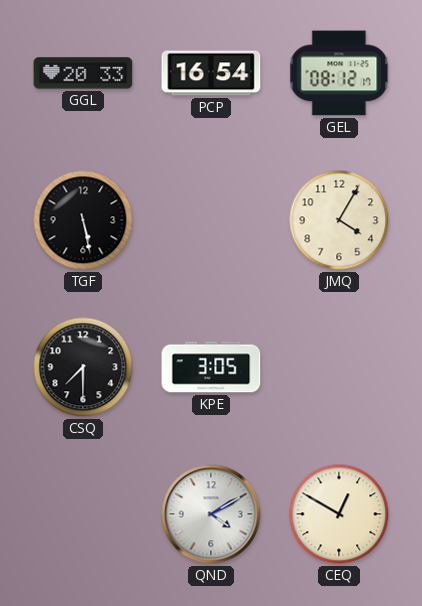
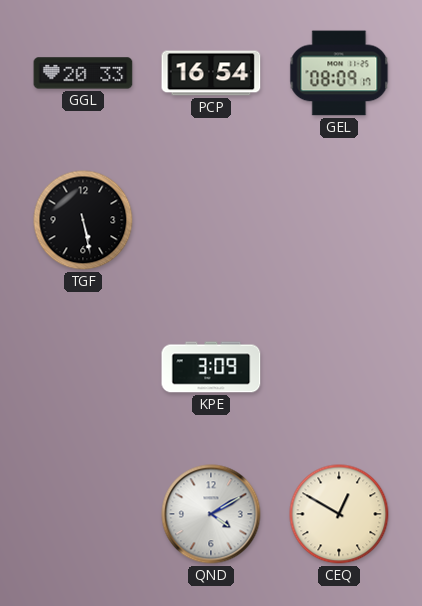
GEL: 08:12 -> 08:09
JMQ: 4:05 -> none
CSQ: 7:30 -> none
KPE: 3:05 -> 3:09
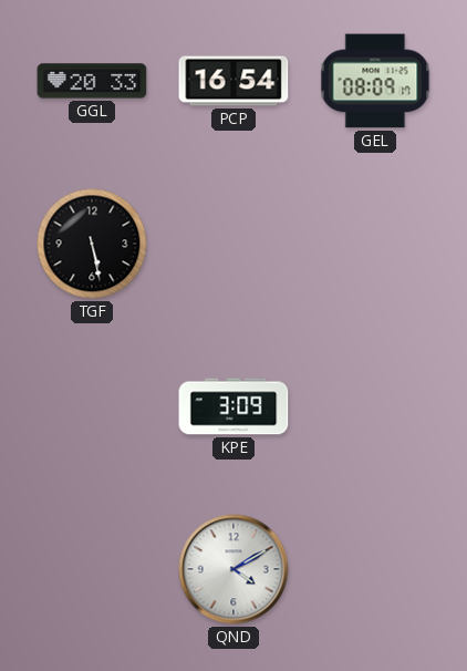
CEQ: 12:50 -> none
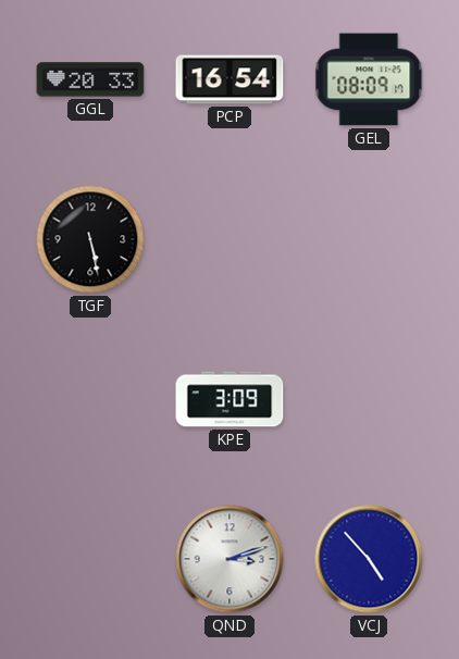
QND: 4:10 -> 3:12
VCJ: none -> 4:53
